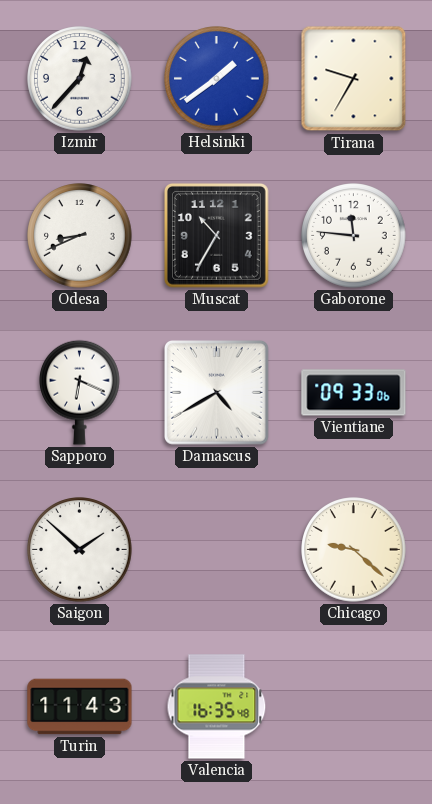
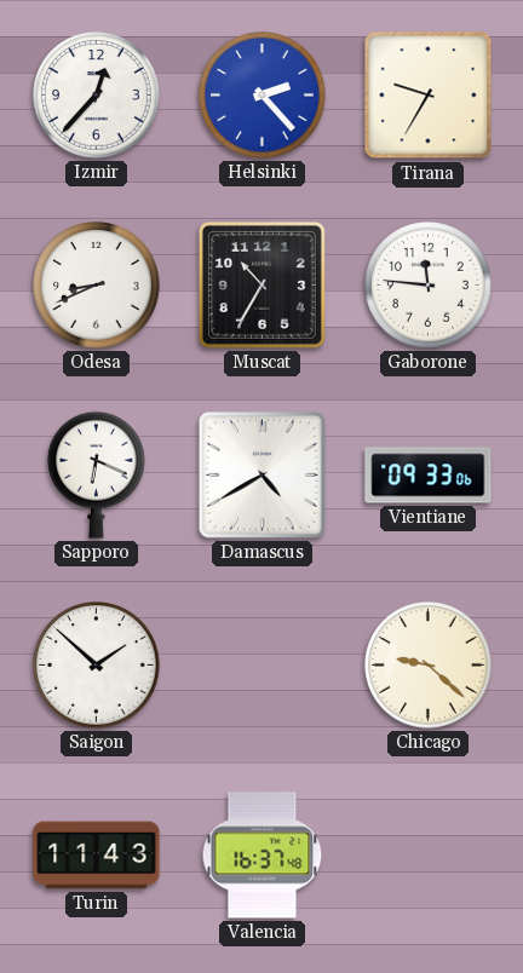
Helsinki: 1:39 -> 2:23
Valencia: 16:35 -> 16:37
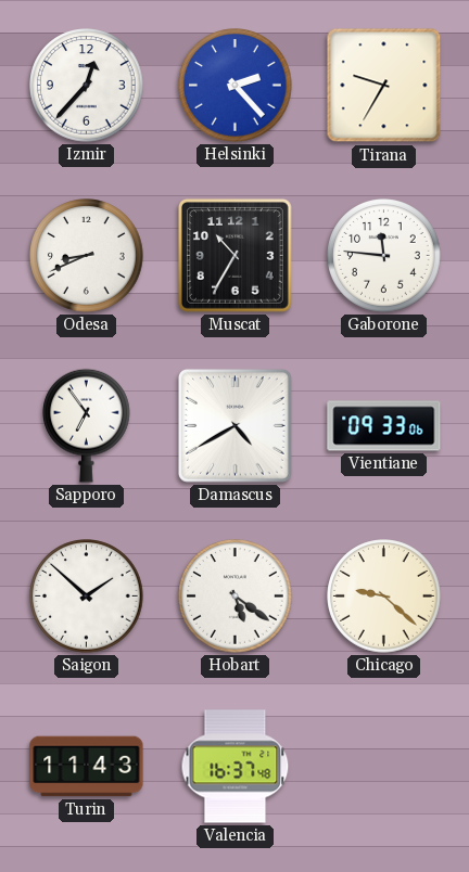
Sapporo: 6:19 -> 6:54
Hobart: none -> 5:21
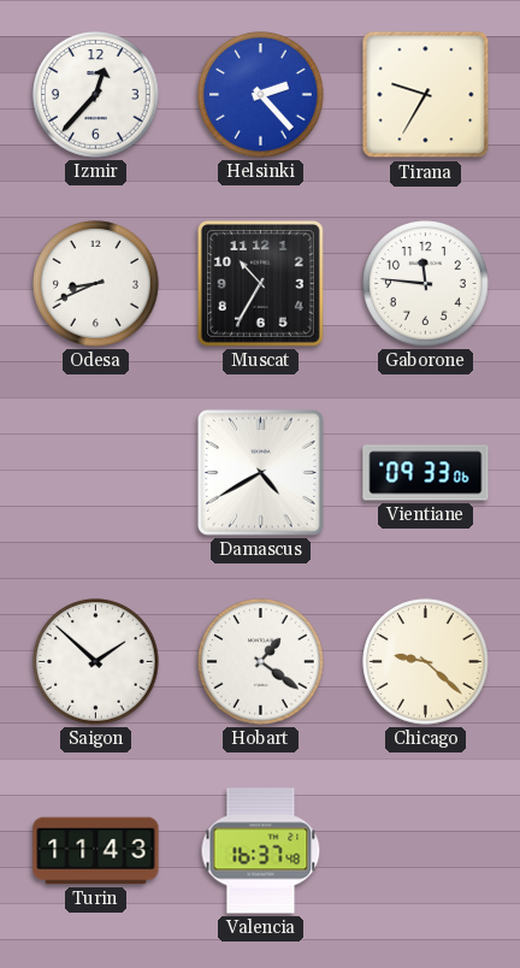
Sapporo: 6:54 -> none
Hobart: 5:21 -> 1:21
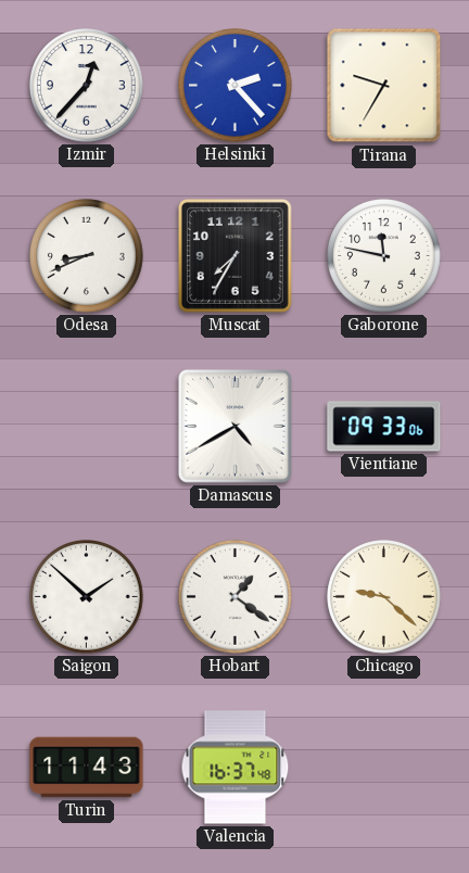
Muscat: 10:35 -> 7:35
Gaborone: 11:46 -> 11:47
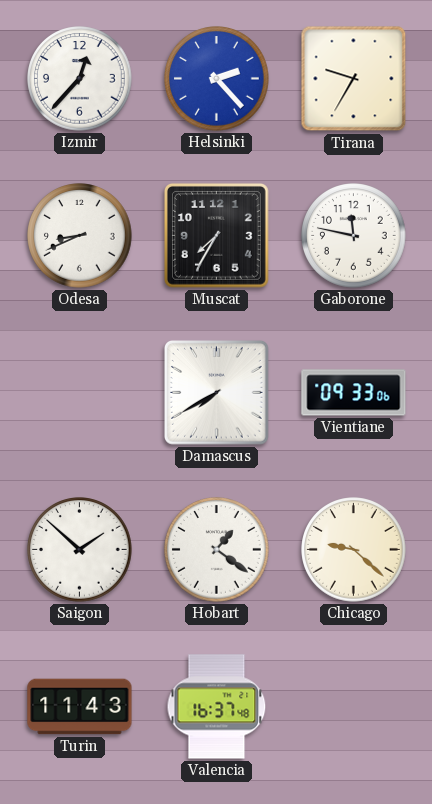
Damascus: 4:40 -> 7:40
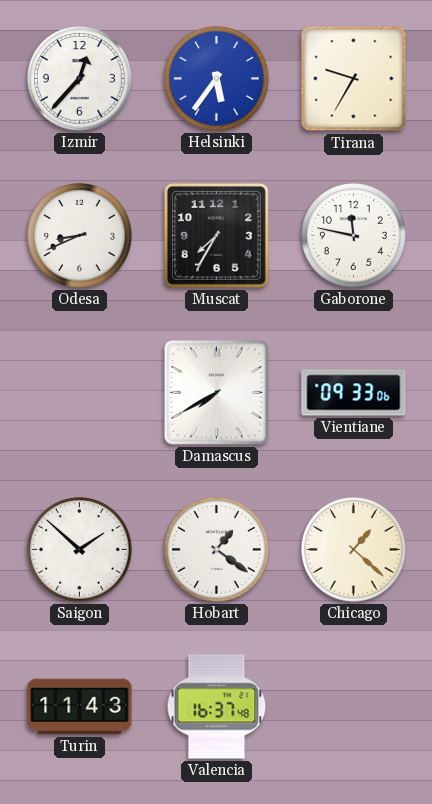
Helsinki: 2:23 -> 5:36
Chicago: 9:22 -> 1:22
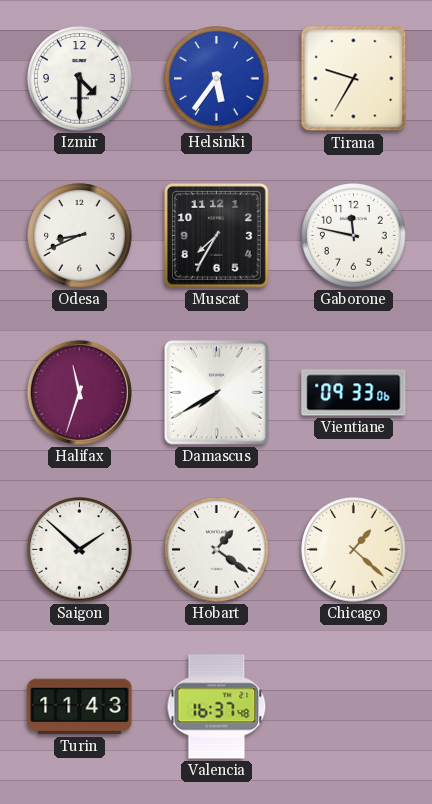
Izmir: 12:37 -> 4:30
Halifax: none -> 11:33
